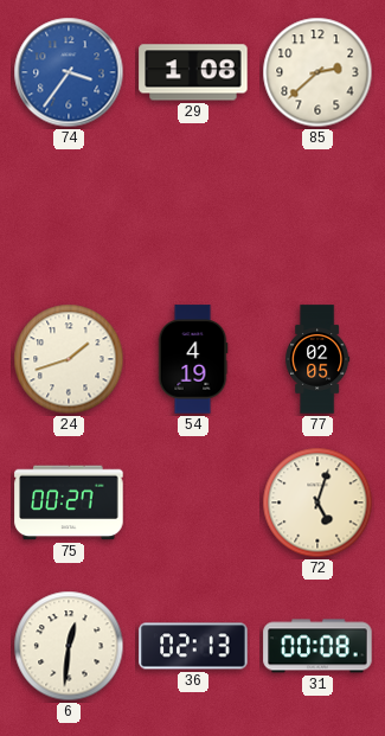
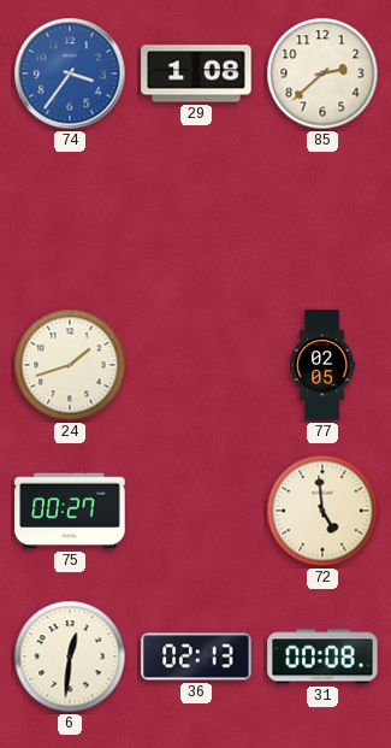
54: 4:19 -> none
72: 5:03 -> 4:59
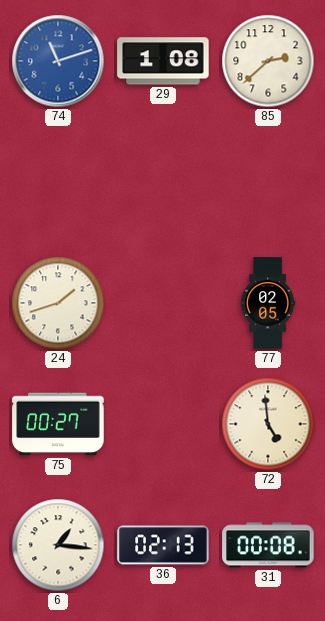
74: 3:36 -> 11:12
6: 12:31 -> 1:16
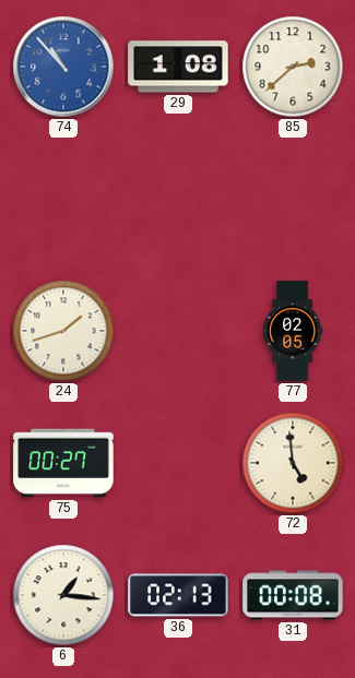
74: 11:12 -> 10:53
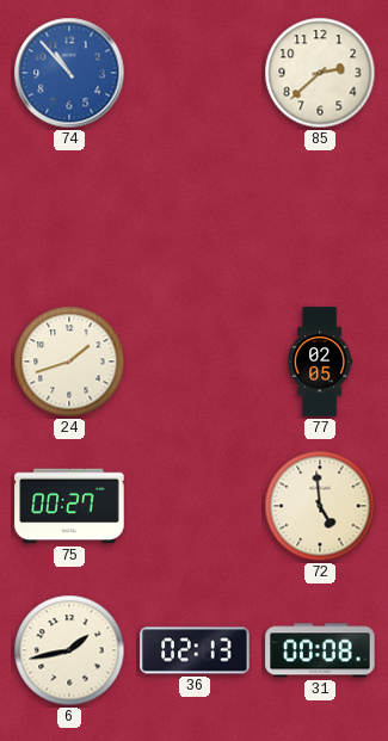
29: 1:08 -> none
6: 1:16 -> 1:43
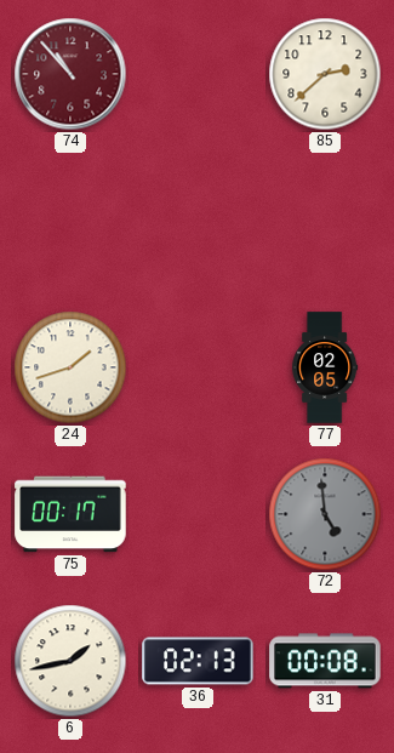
74 dial: blue -> burgundy
75: 00:27 -> 00:17
72 dial: cream -> grey
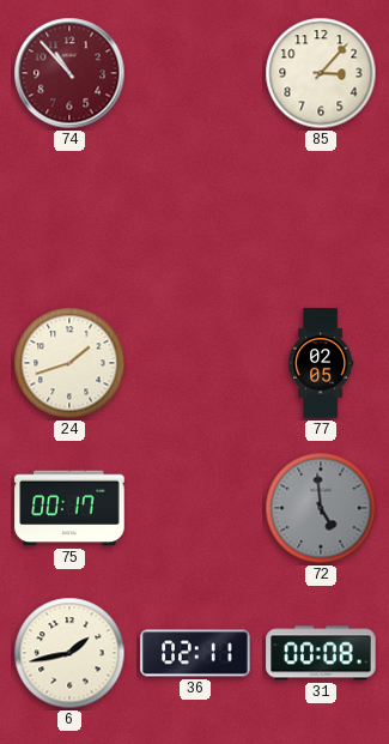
85: 2:38 -> 3:07
36: 02:13 -> 02:11
